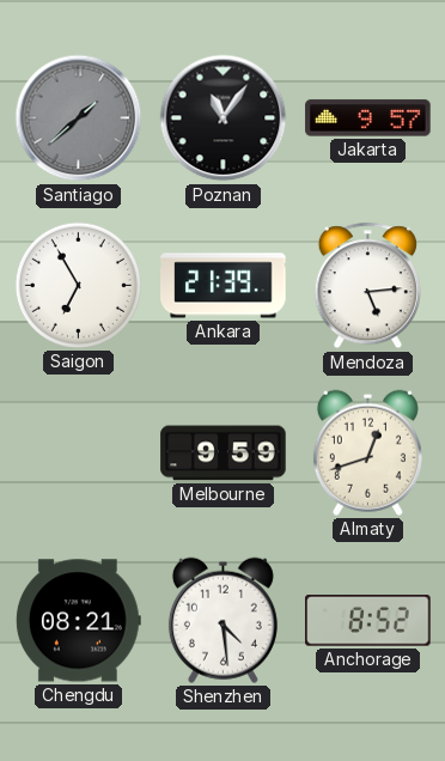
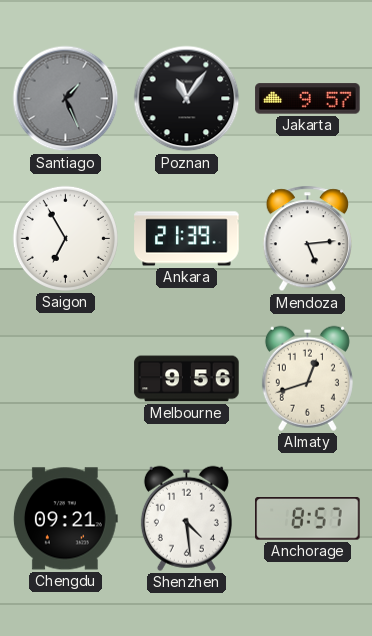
Santiago: 1:38 -> 1:26
Melbourne: 9:59 -> 9:56
Chengdu: 08:21 -> 09:21
Anchorage: 8:52 -> 8:57
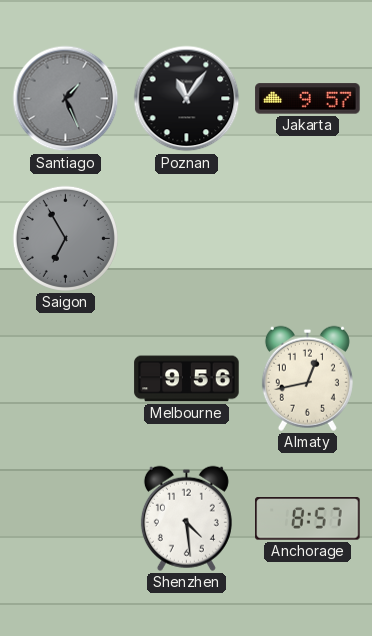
Saigon dial: white -> grey
Ankara: 21:39 -> none
Mendoza: 5:14 -> none
Almaty: 12:42 -> 12:43
Chengdu: 09:21 -> none
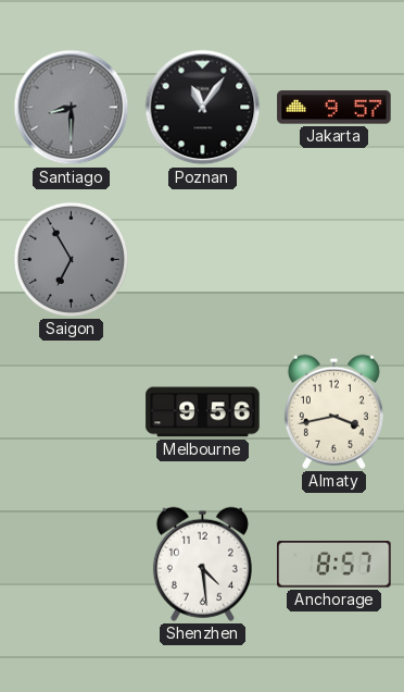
Santiago: 1:26 -> 8:30
Almaty: 12:43 -> 3:43
